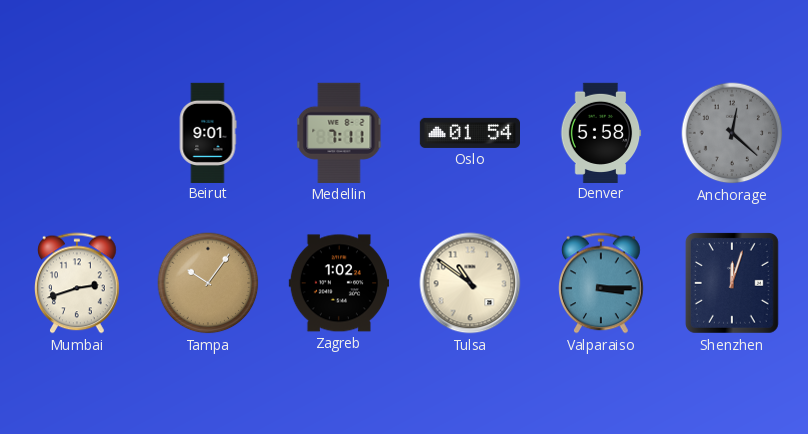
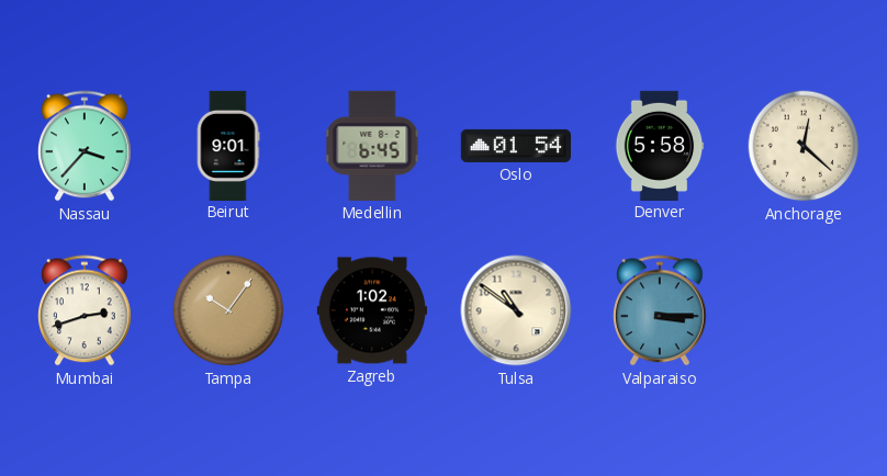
Nassau: none -> 3:37
Medellin: 7:11 -> 6:45
Anchorage dial: grey -> cream
Shenzhen: 12:03 -> none
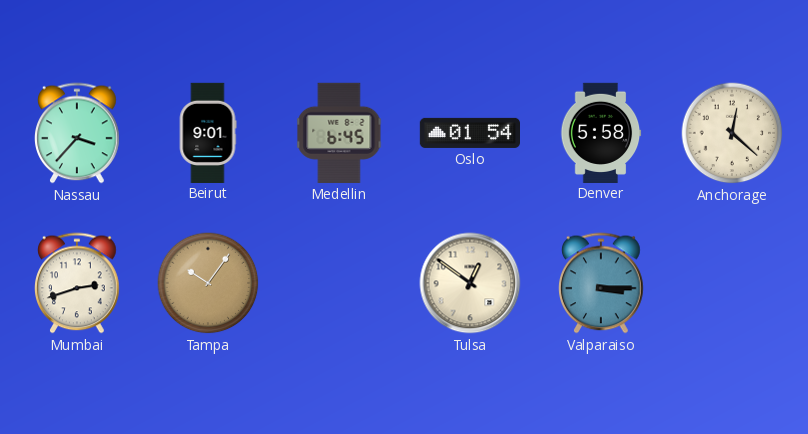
Zagreb: 1:02 -> none
Tulsa: 10:51 -> 12:51
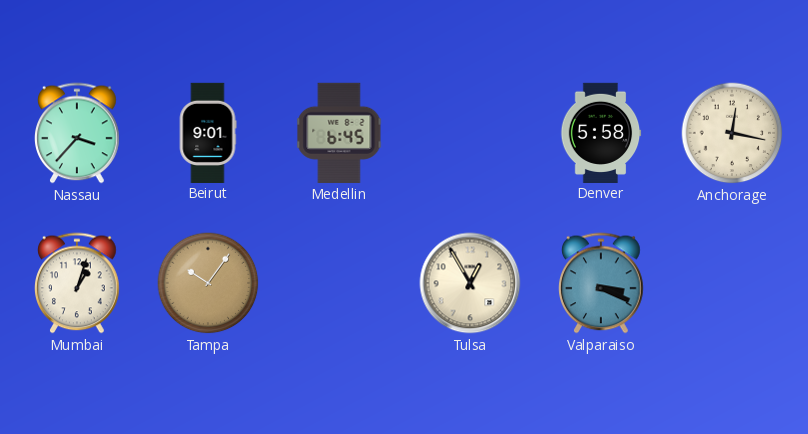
Oslo: 01:54 -> none
Anchorage: 12:22 -> 12:17
Mumbai: 2:42 -> 1:03
Tulsa: 12:51 -> 12:55
Valparaiso: 3:15 -> 3:19
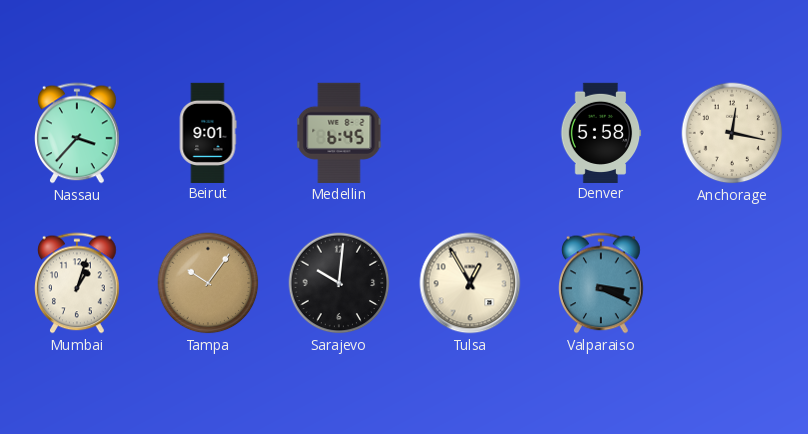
Sarajevo: none -> 10:01
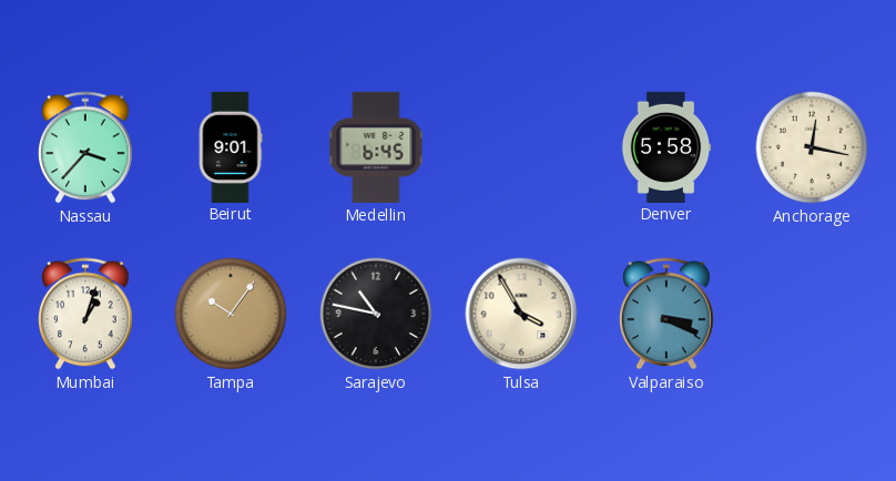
Sarajevo: 10:01 -> 10:47
Tulsa: 12:55 -> 3:55
